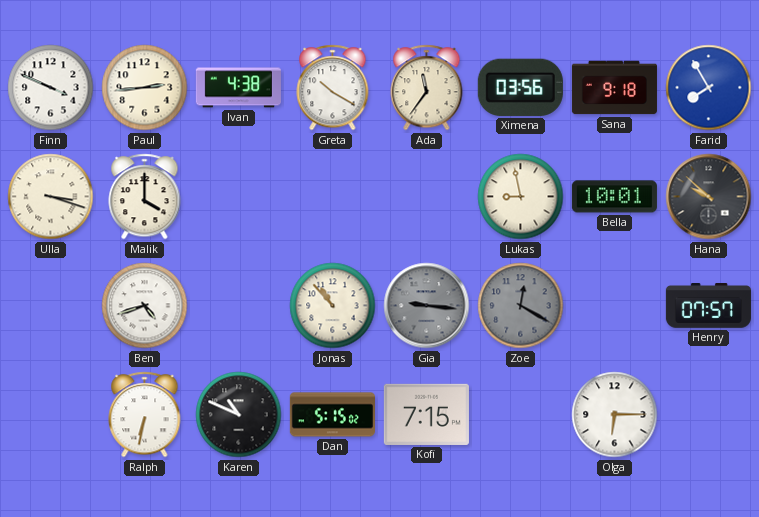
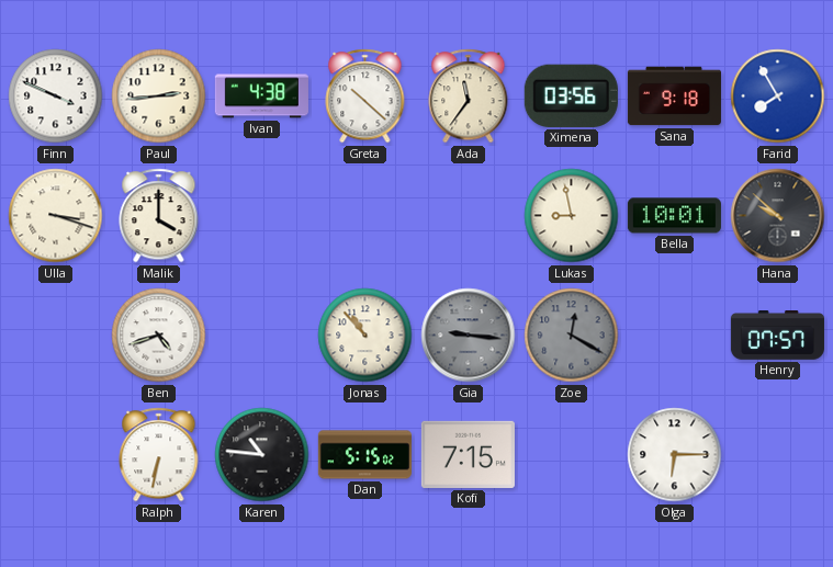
Greta: 10:20 -> 10:22
Karen: 10:49 -> 10:46
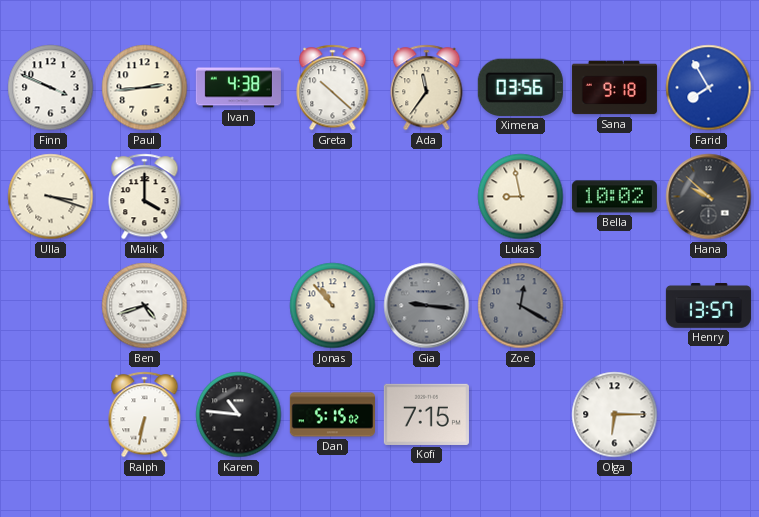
Bella: 10:01 -> 10:02
Henry: 07:57 -> 13:57
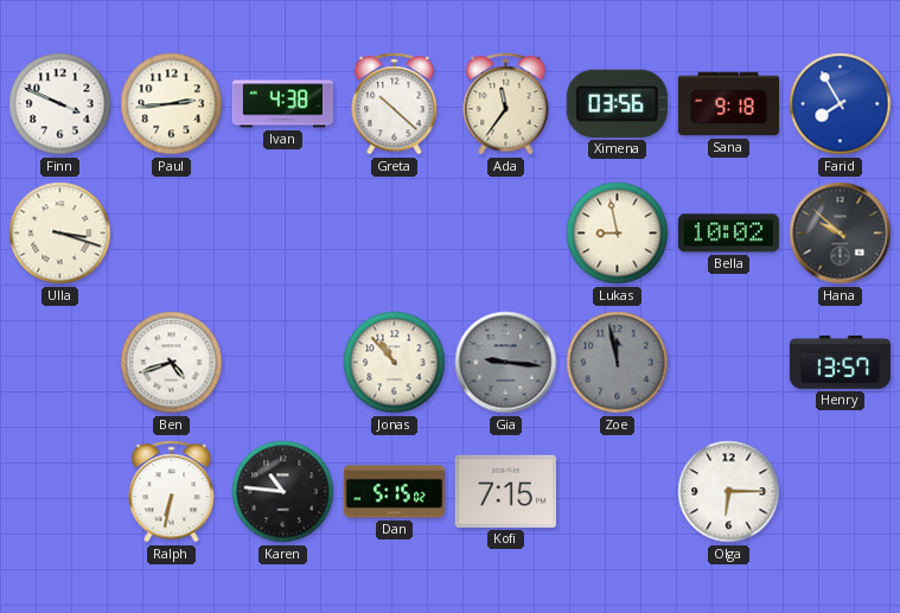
Malik: 4:00 -> none
Zoe: 12:20 -> 11:58
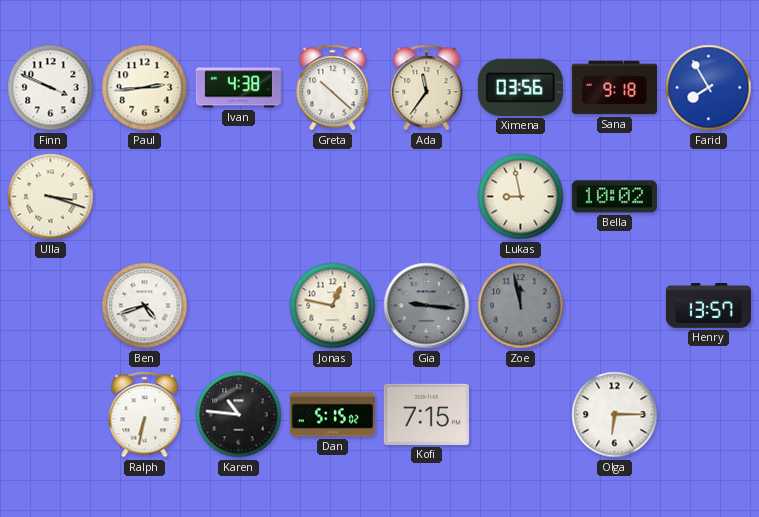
Hana: 9:52 -> none
Jonas: 10:53 -> 12:47
